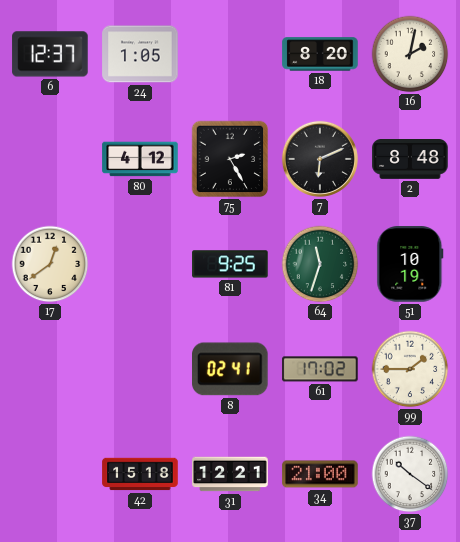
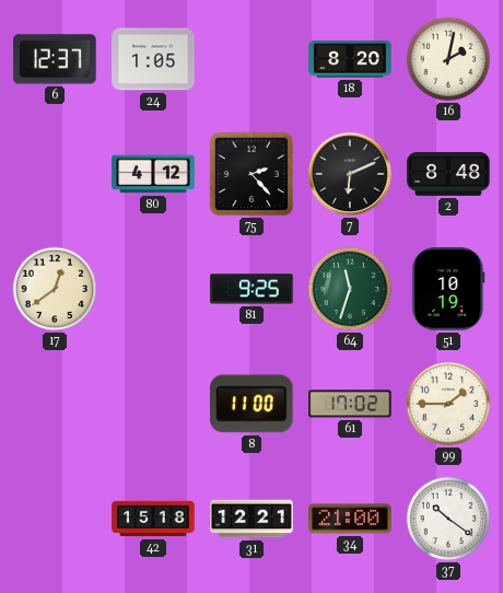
75: 2:25 -> 2:23
8: 02:41 -> 11:00
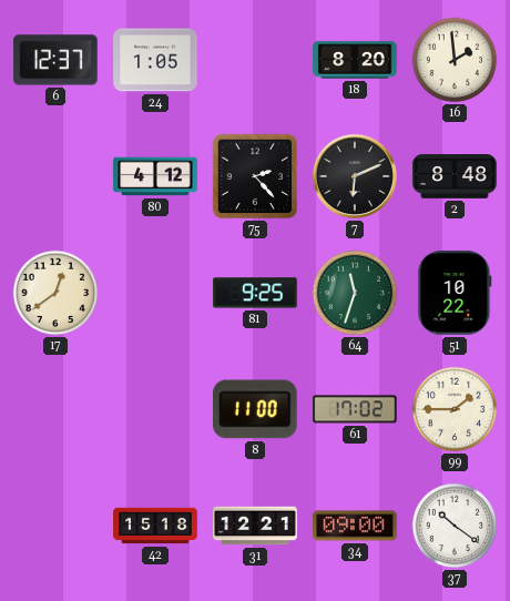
16: 2:02 -> 1:59
51: 10:19 -> 10:22
34: 21:00 -> 09:00
